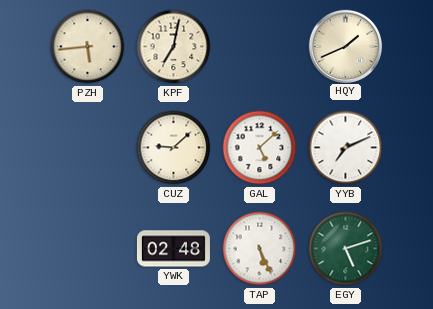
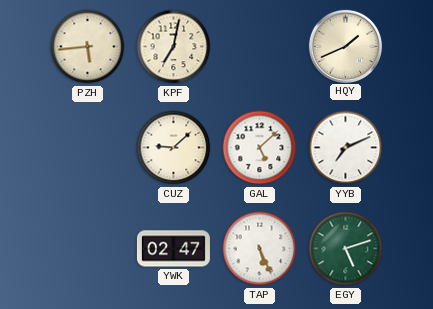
YWK: 02:48 -> 02:47
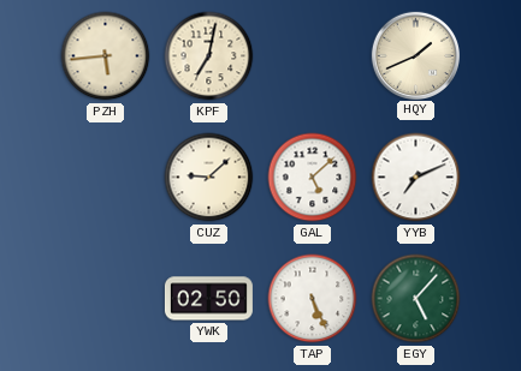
YWK: 02:47 -> 02:50
EGY: 5:12 -> 5:07
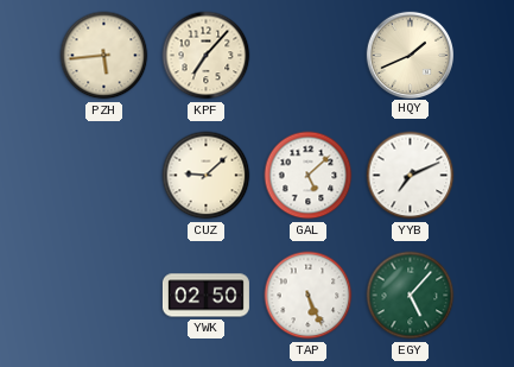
KPF: 7:02 -> 7:07
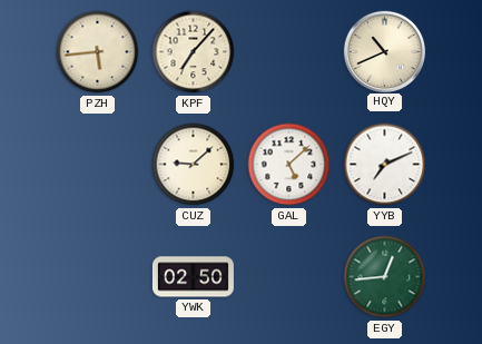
HQY: 1:41 -> 10:41
TAP: 5:26 -> none
EGY: 5:07 -> 12:44
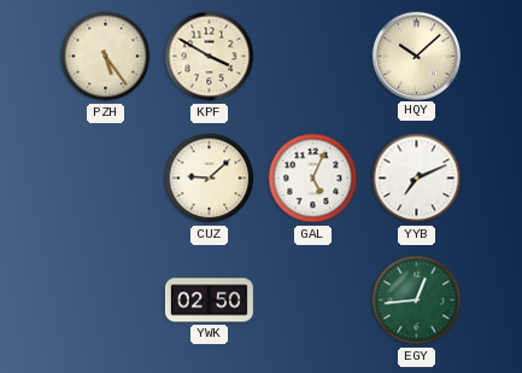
PZH: 5:44 -> 5:24
KPF: 7:07 -> 3:50
HQY: 10:41 -> 10:08
GAL: 5:08 -> 5:04
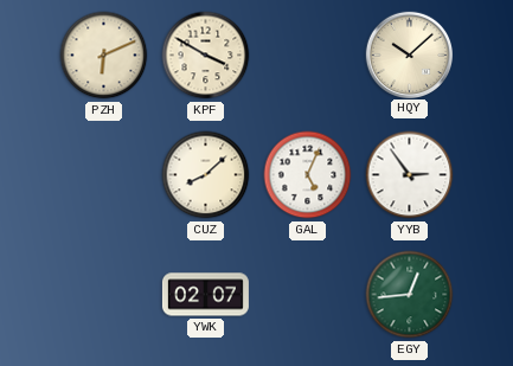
PZH: 5:24 -> 6:11
CUZ: 9:08 -> 8:08
YYB: 7:11 -> 2:54
YWK: 02:50 -> 02:07
